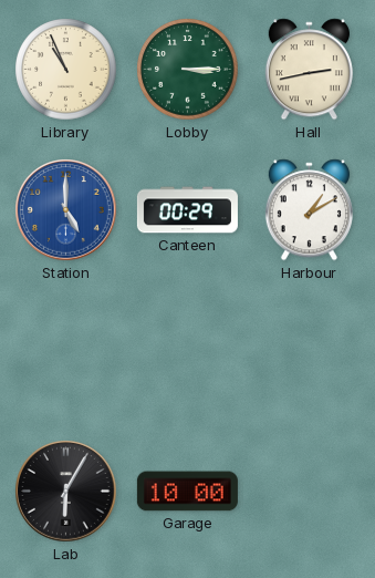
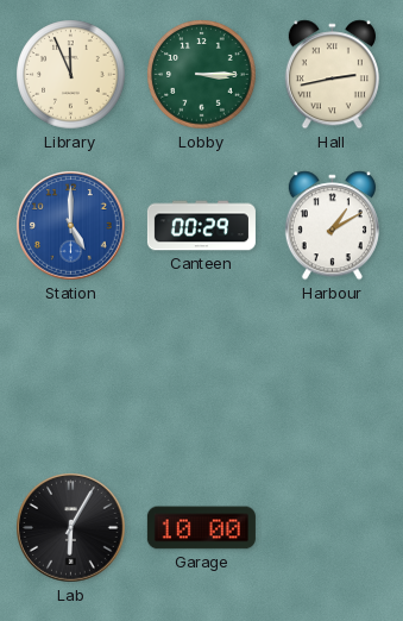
Library: 10:56 -> 11:56
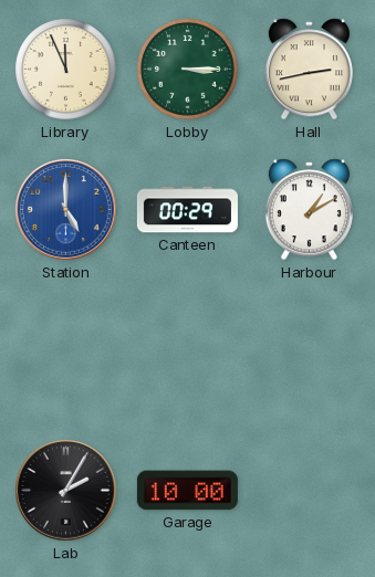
Lab: 6:05 -> 2:05
